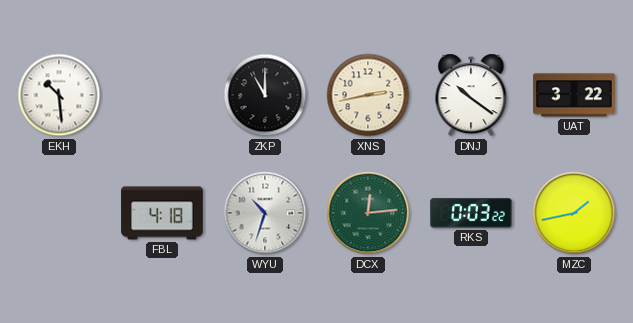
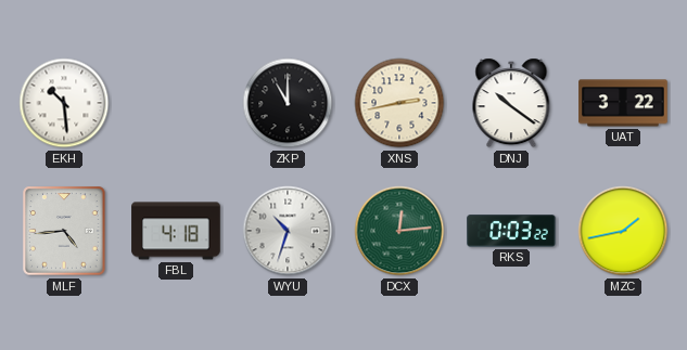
MLF: none -> 4:44
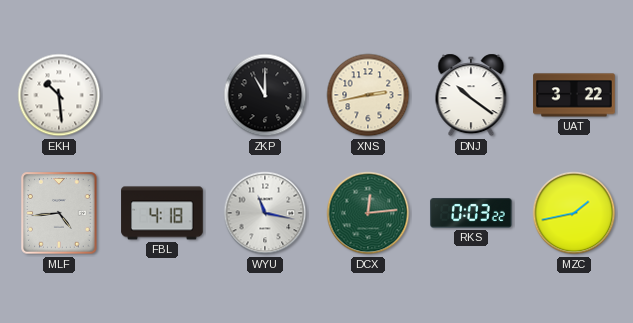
WYU: 10:33 -> 11:17
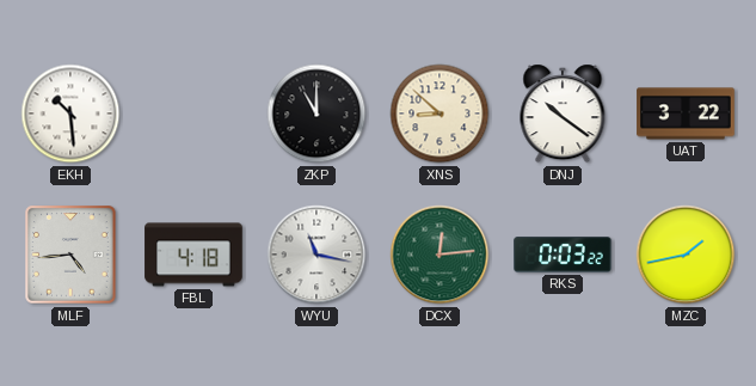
XNS: 2:43 -> 8:52
